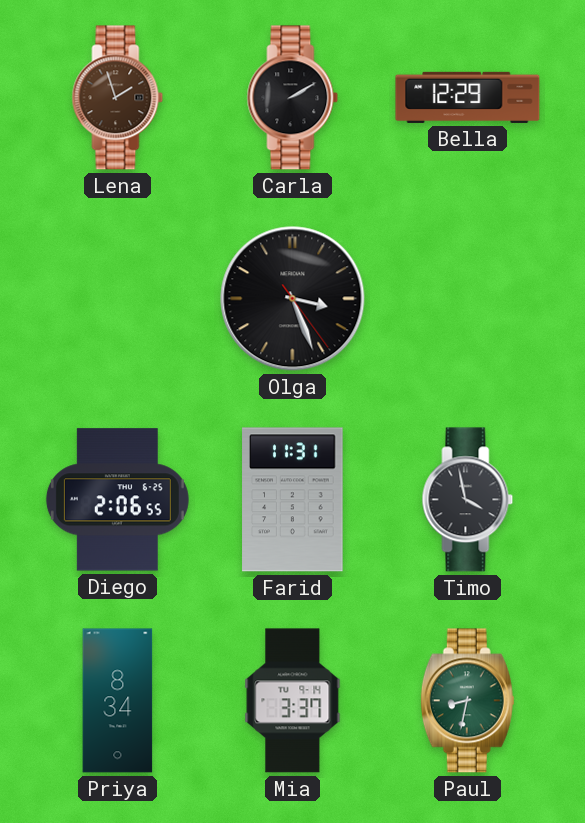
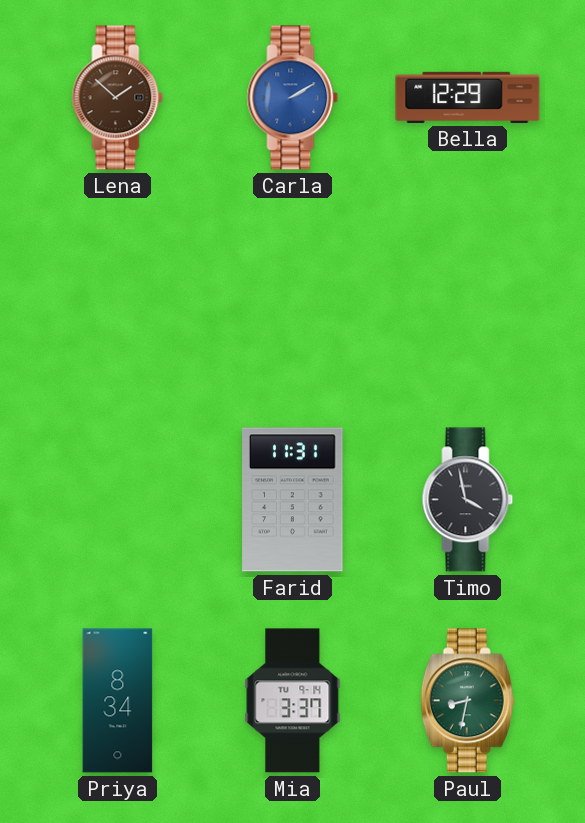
Lena: 1:57 -> 1:52
Carla dial: black -> blue
Olga: 3:26 -> none
Diego: 2:06 -> none
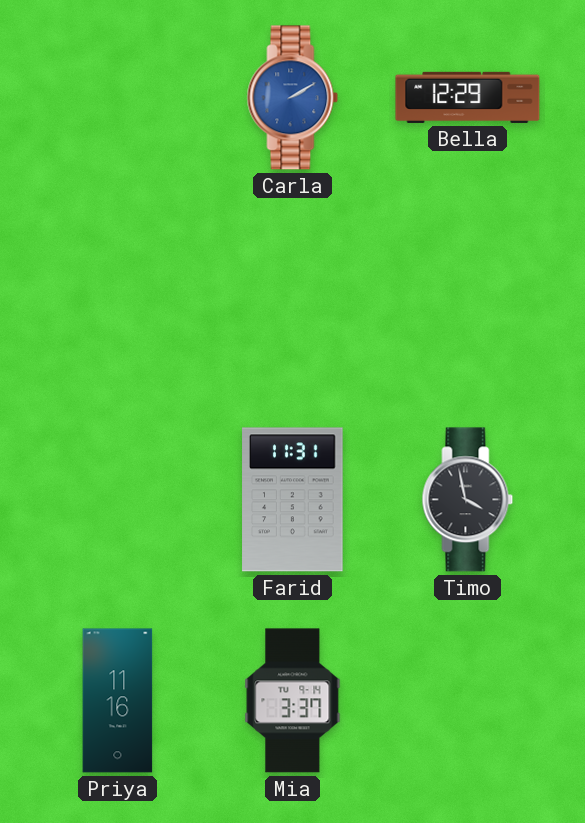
Lena: 1:52 -> none
Priya: 8:34 -> 11:16
Paul: 8:32 -> none
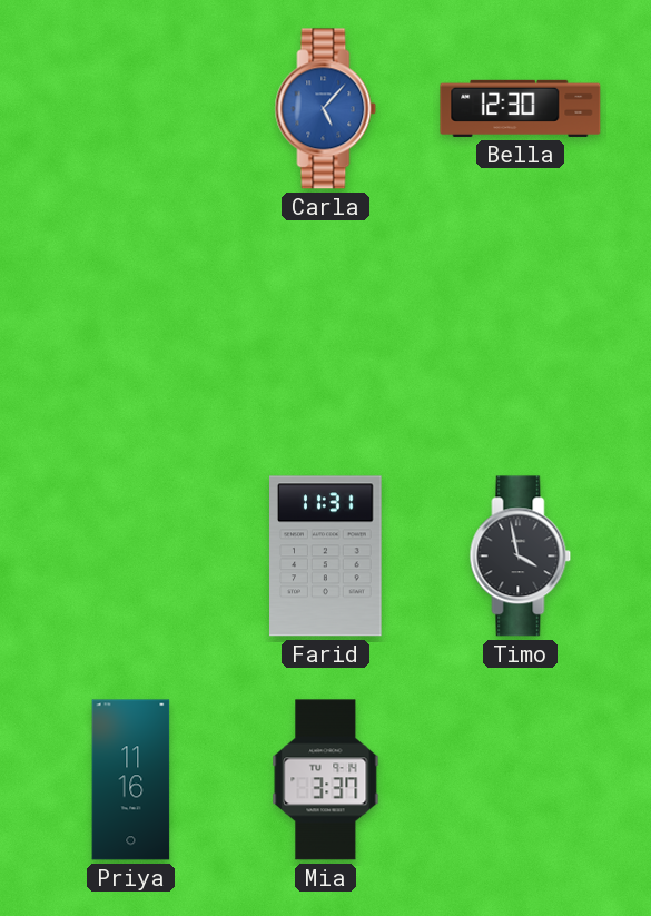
Carla: 2:10 -> 5:07
Bella: 12:29 -> 12:30
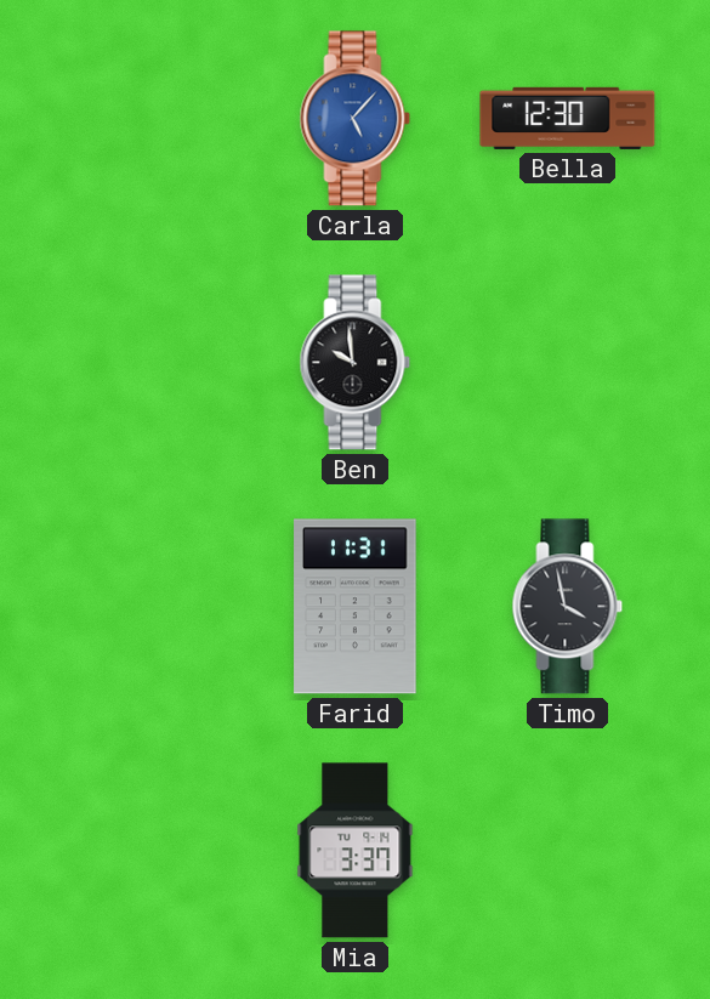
Ben: none -> 9:59
Priya: 11:16 -> none
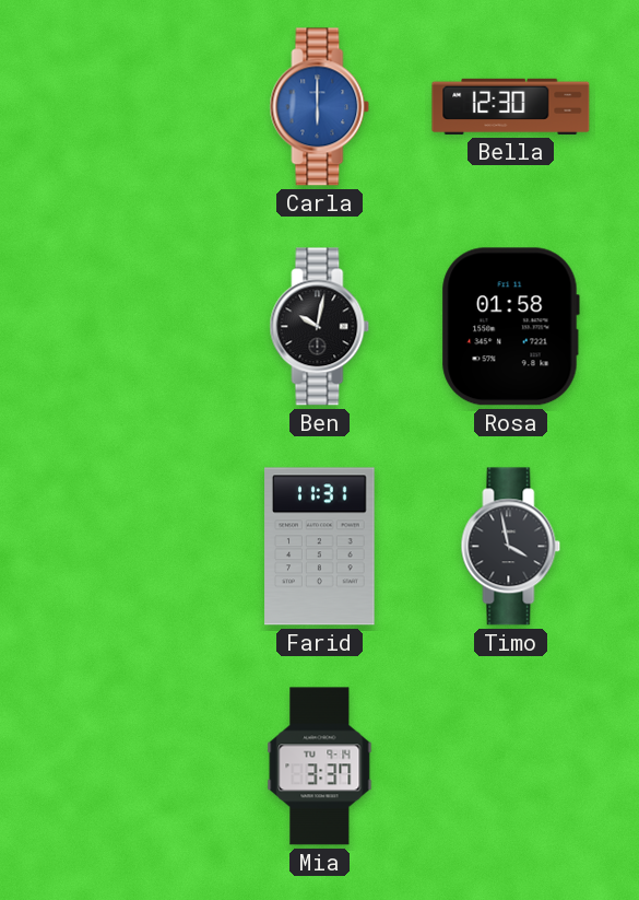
Carla: 5:07 -> 6:00
Ben: 9:59 -> 10:02
Rosa: none -> 01:58
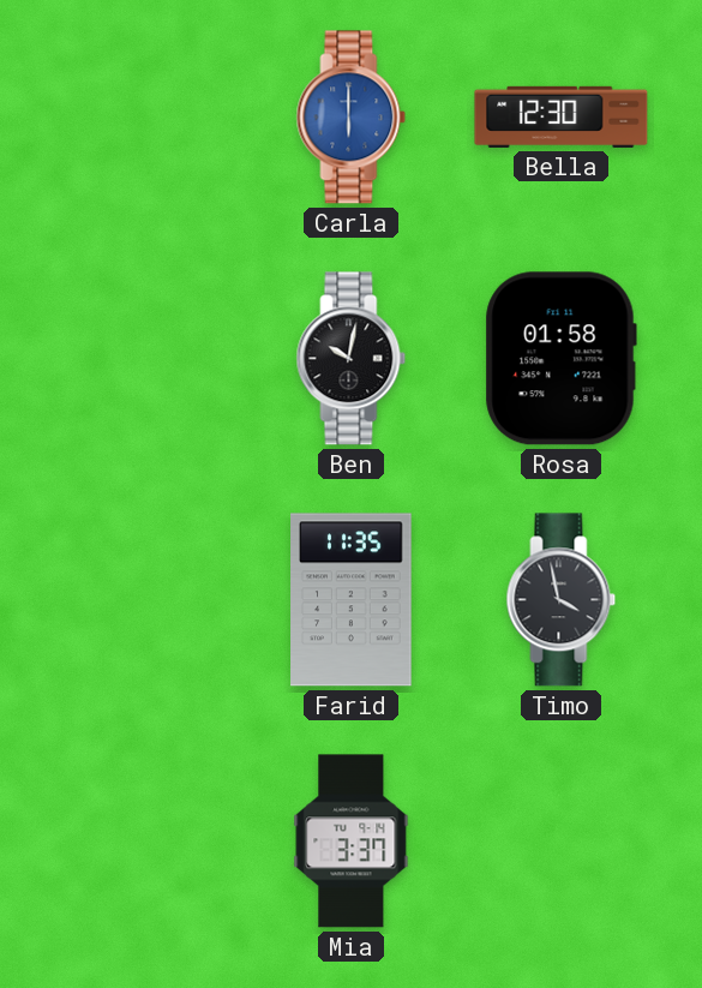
Farid: 11:31 -> 11:35
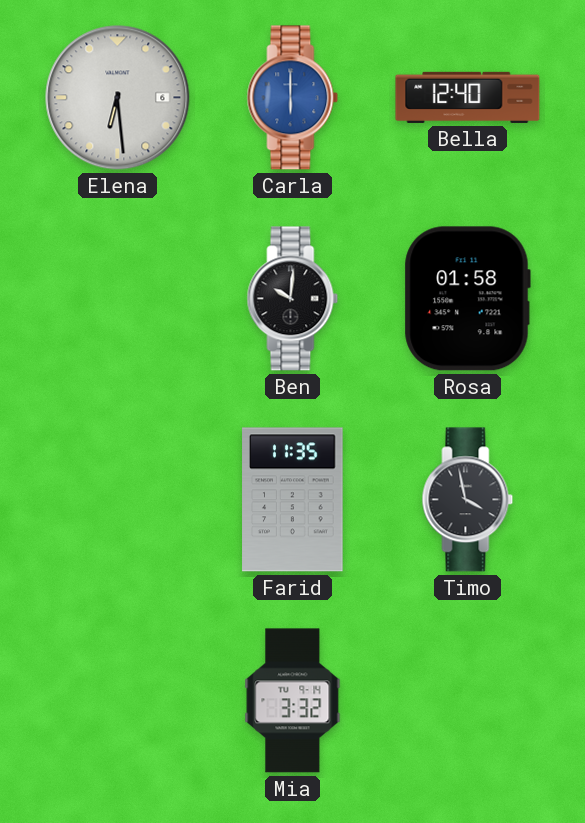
Elena: none -> 6:29
Bella: 12:30 -> 12:40
Ben: 10:02 -> 10:01
Mia: 3:37 -> 3:32
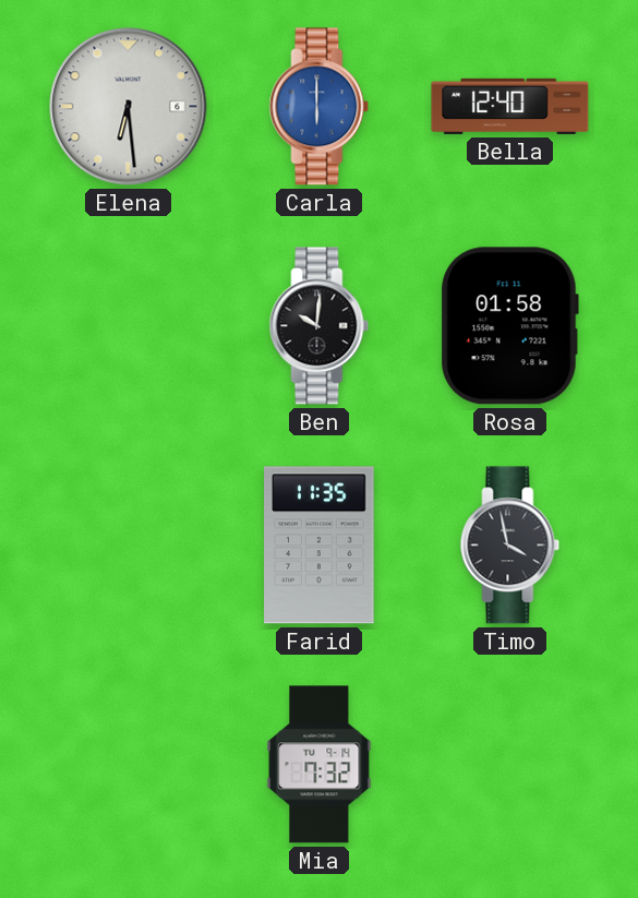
Mia: 3:32 -> 7:32
